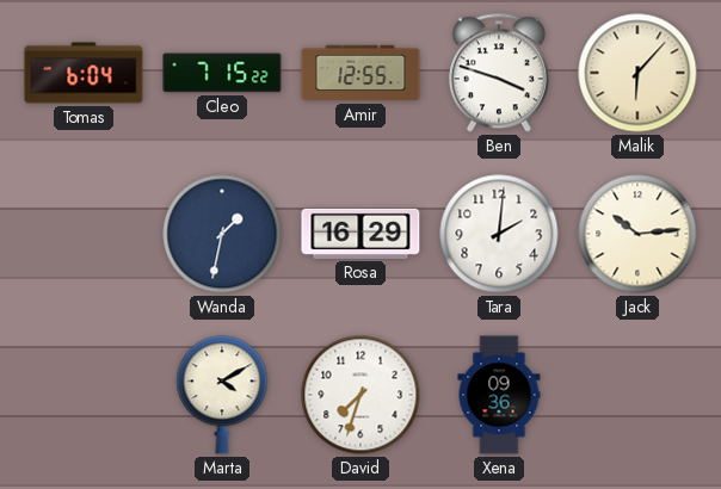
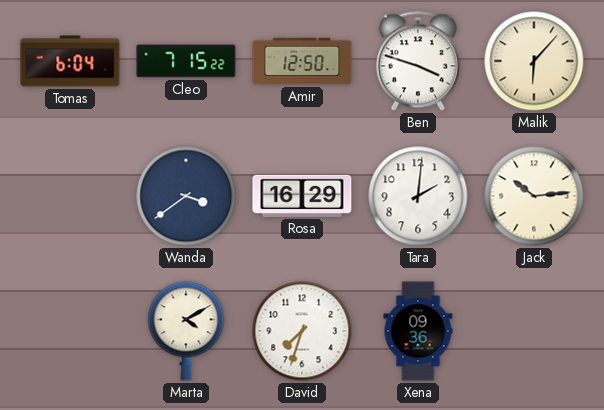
Amir: 12:55 -> 12:50
Wanda: 1:32 -> 3:39
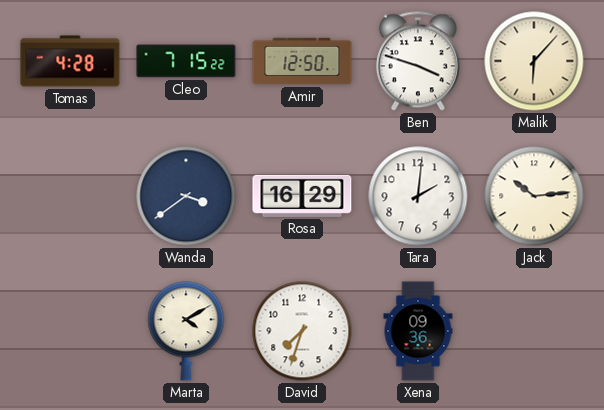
Tomas: 6:04 -> 4:28
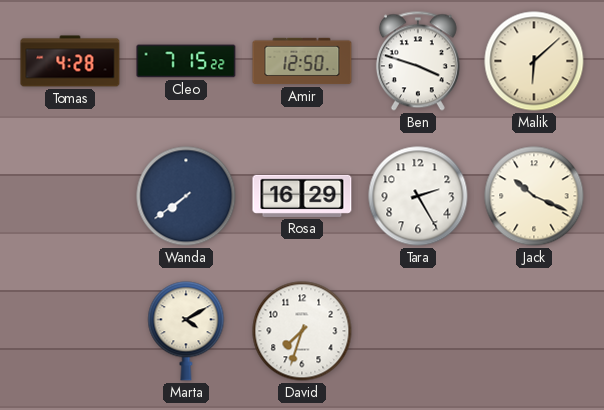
Malik: 6:07 -> 6:08
Wanda: 3:39 -> 7:39
Tara: 2:01 -> 2:25
Jack: 10:14 -> 10:19
Xena: 09:36 -> none
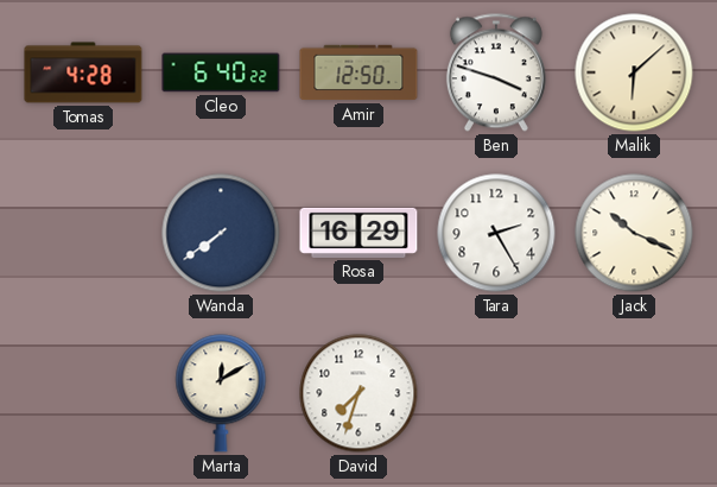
Cleo: 7:15 -> 6:40
Marta: 4:10 -> 12:10
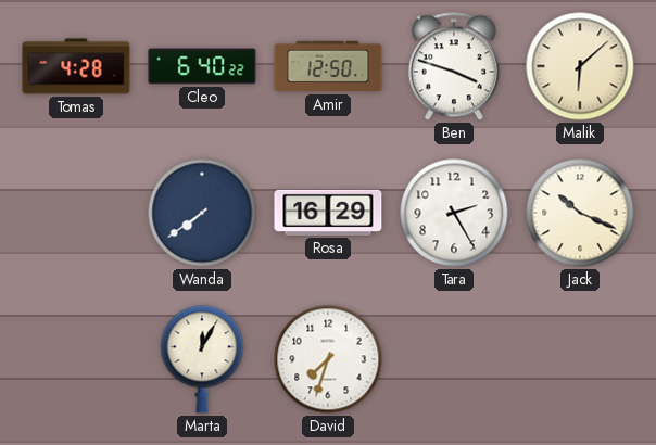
Marta: 12:10 -> 12:05
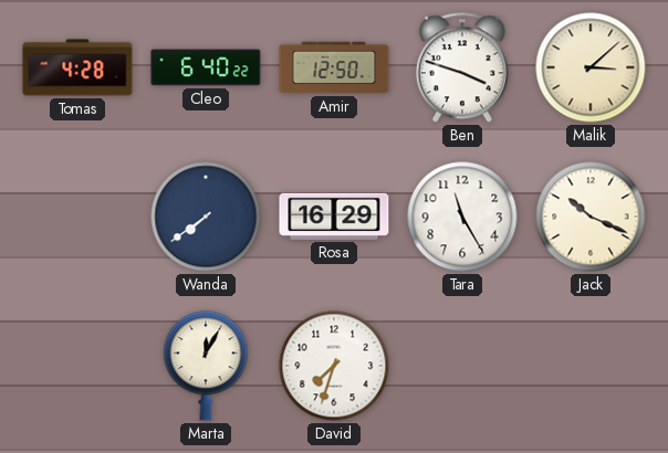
Malik: 6:08 -> 3:08
Tara: 2:25 -> 11:25
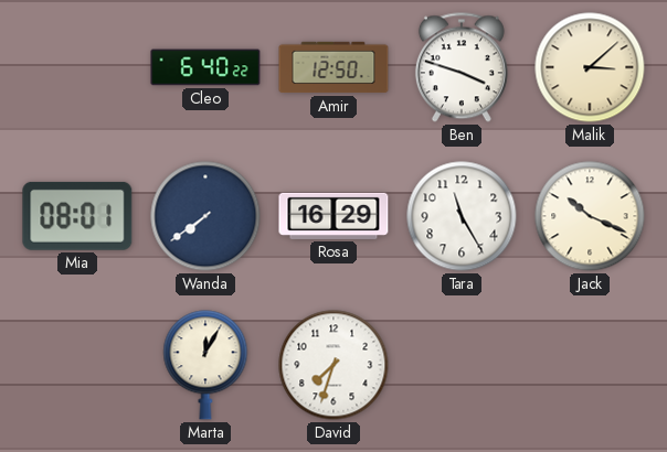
Tomas: 4:28 -> none
Mia: none -> 08:01
